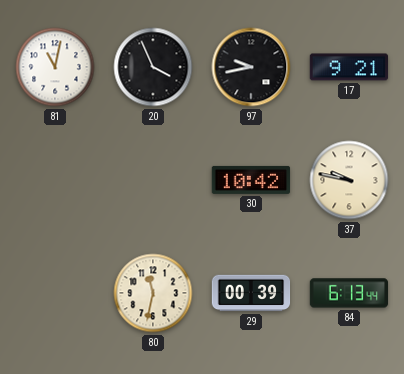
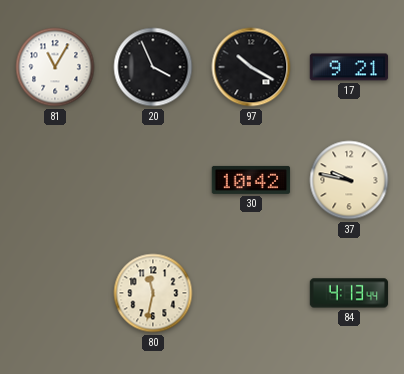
81: 11:02 -> 11:05
97: 9:43 -> 10:20
29: 00:39 -> none
84: 6:13 -> 4:13
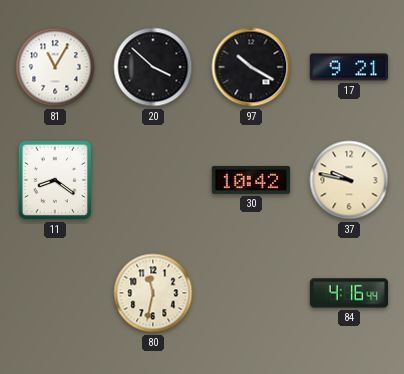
20: 3:56 -> 3:52
11: none -> 8:21
84: 4:13 -> 4:16
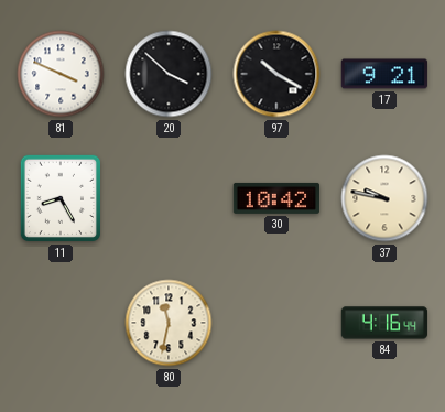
81: 11:05 -> 3:49
11: 8:21 -> 8:25
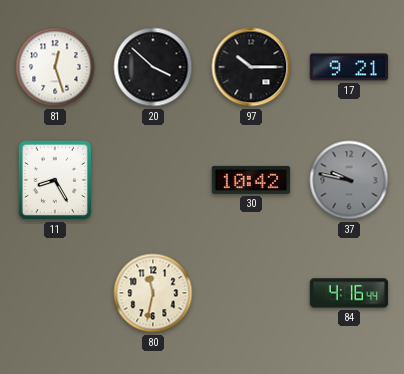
81: 3:49 -> 12:27
97: 10:20 -> 10:15
37 dial: cream -> grey
